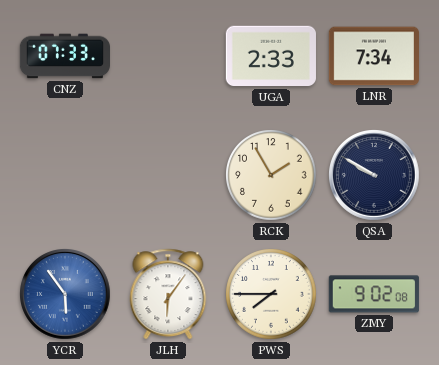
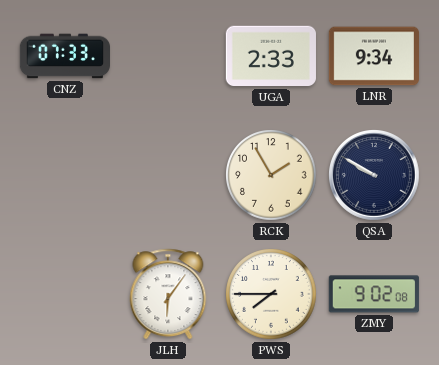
LNR: 7:34 -> 9:34
YCR: 5:54 -> none
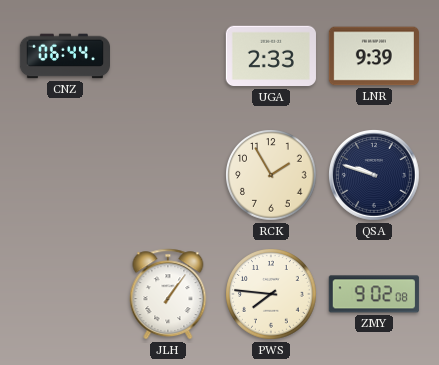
CNZ: 07:33 -> 06:44
LNR: 9:34 -> 9:39
QSA: 9:50 -> 9:48
JLH: 6:06 -> 1:06
PWS: 7:45 -> 7:46
